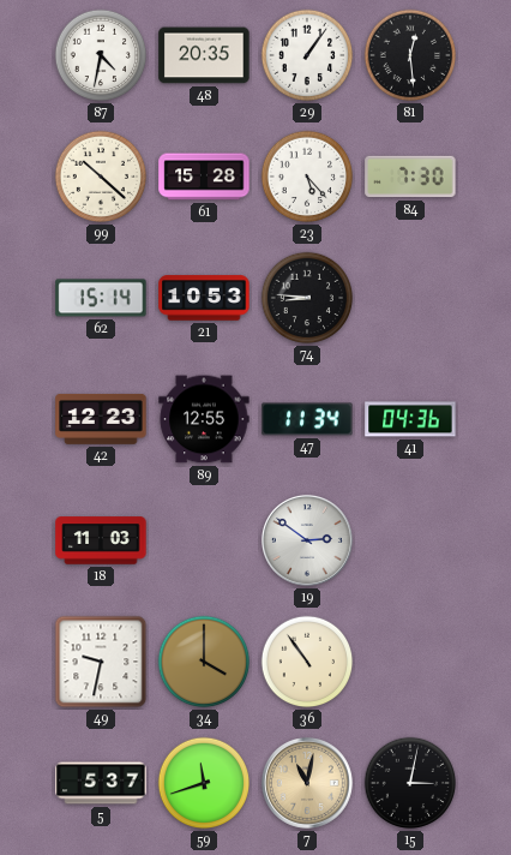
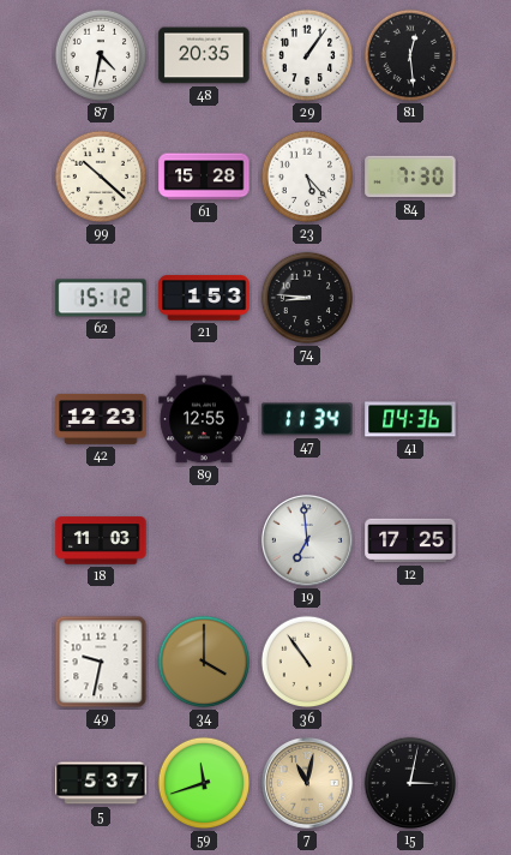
62: 15:14 -> 15:12
21: 10:53 -> 1:53
19: 2:51 -> 6:59
12: none -> 17:25
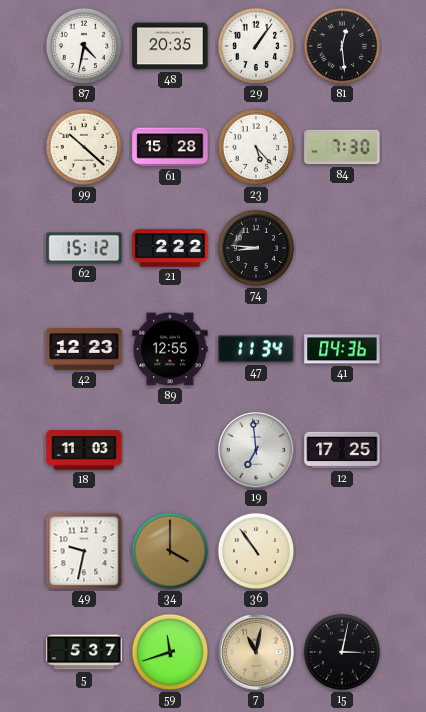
21: 1:53 -> 2:22
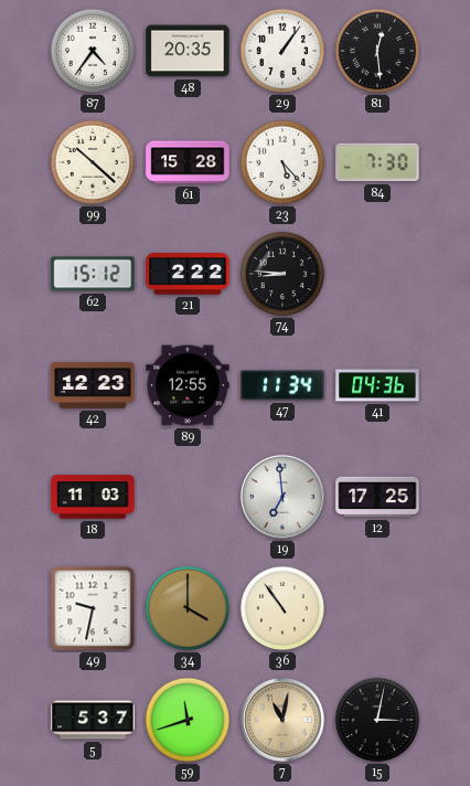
87: 4:32 -> 4:36
